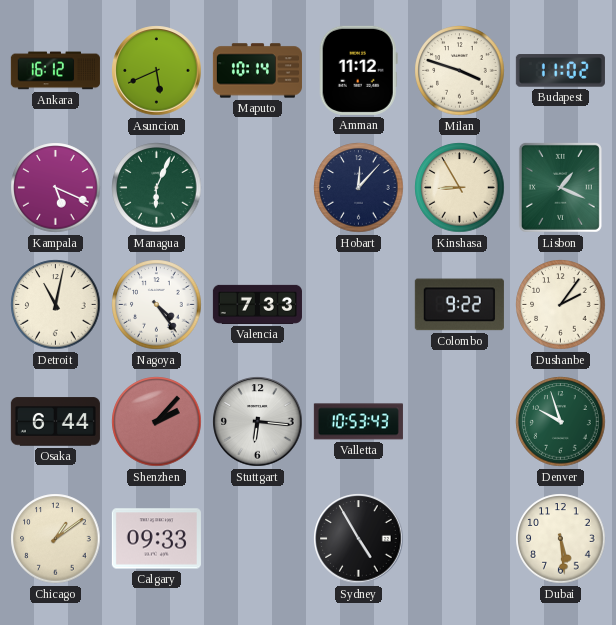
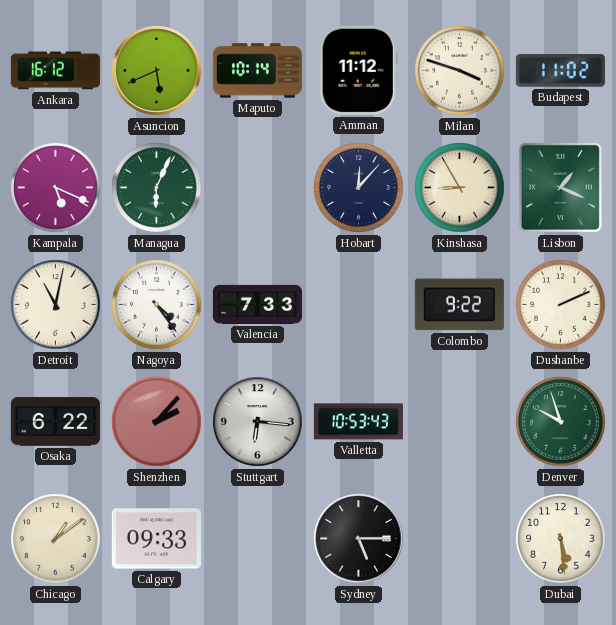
Dushanbe: 2:06 -> 2:11
Osaka: 6:44 -> 6:22
Sydney: 4:55 -> 5:15
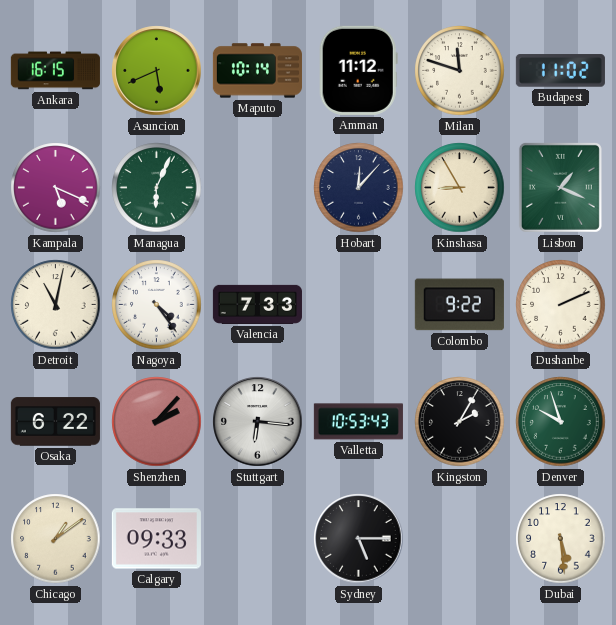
Ankara: 16:12 -> 16:15
Milan: 3:48 -> 11:48
Kingston: none -> 2:05
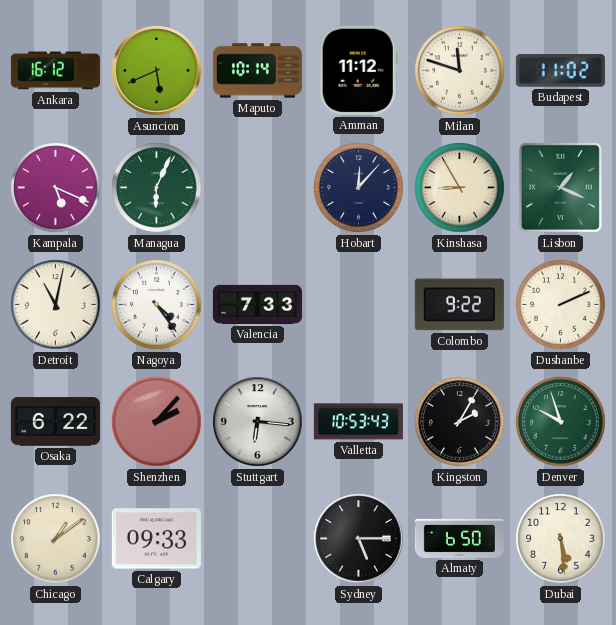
Ankara: 16:15 -> 16:12
Almaty: none -> 6:50
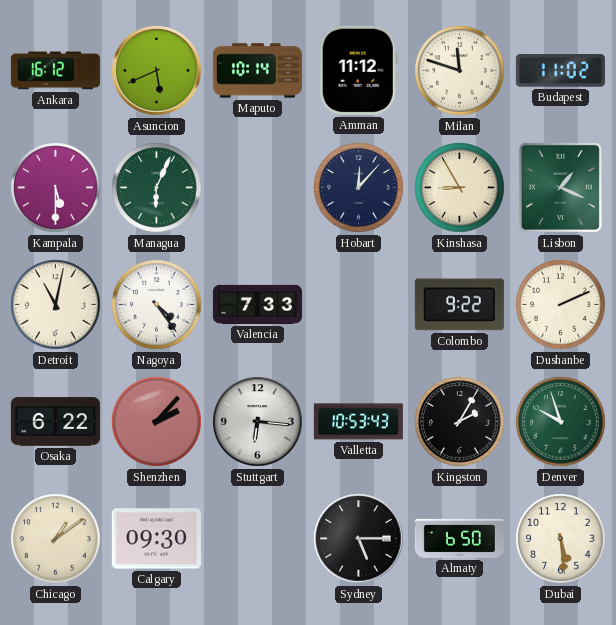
Kampala: 5:19 -> 5:30
Calgary: 09:33 -> 09:30
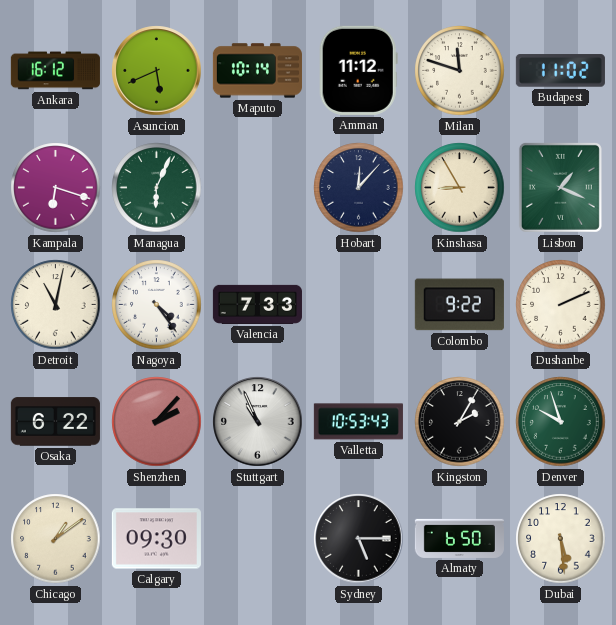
Kampala: 5:30 -> 6:18
Stuttgart: 6:16 -> 10:56
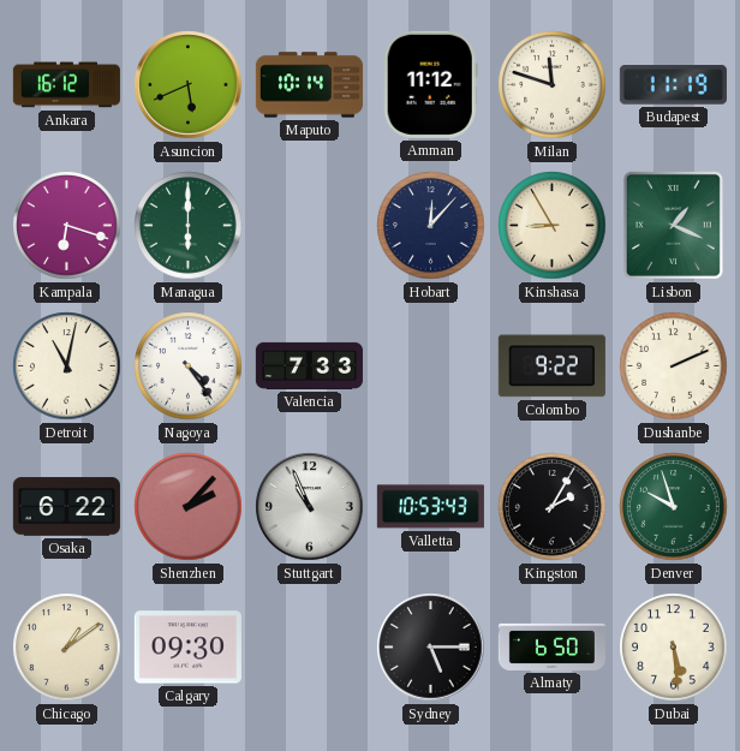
Budapest: 11:02 -> 11:19
Managua: 6:04 -> 6:00
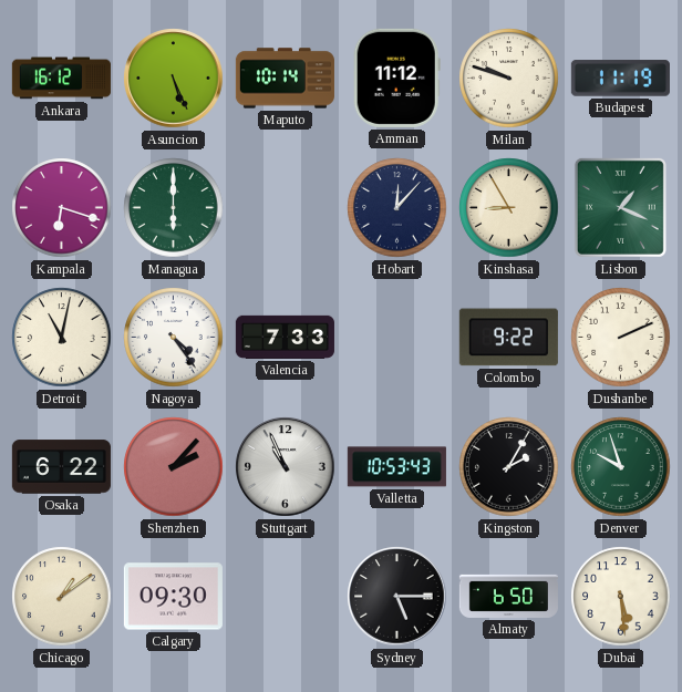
Asuncion: 5:41 -> 5:26
Milan: 11:48 -> 9:48
